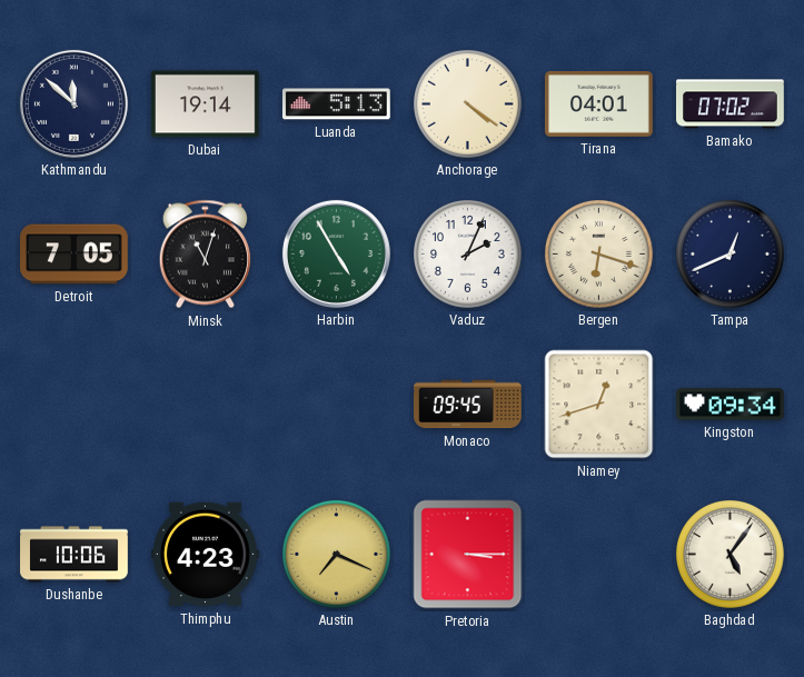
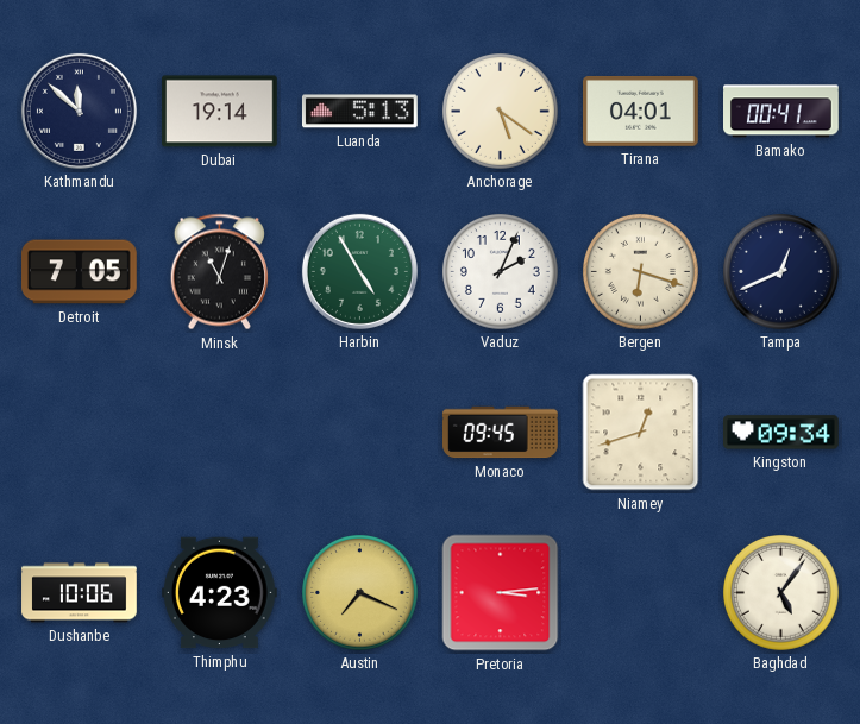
Anchorage: 4:21 -> 5:21
Bamako: 07:02 -> 00:41
Pretoria: 3:15 -> 3:14
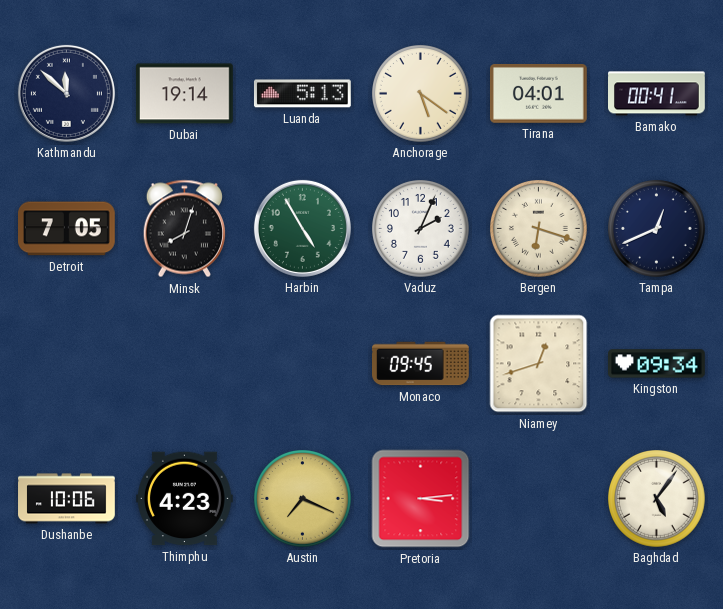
Minsk: 11:03 -> 8:03
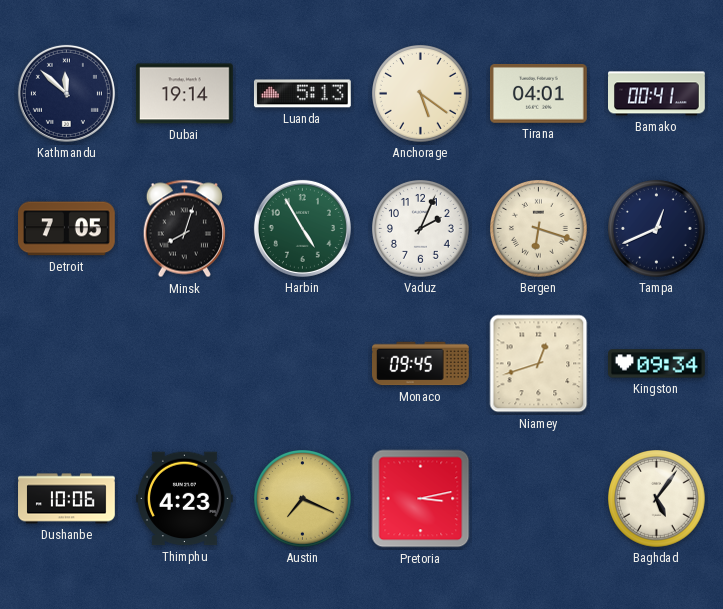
Pretoria: 3:14 -> 3:13
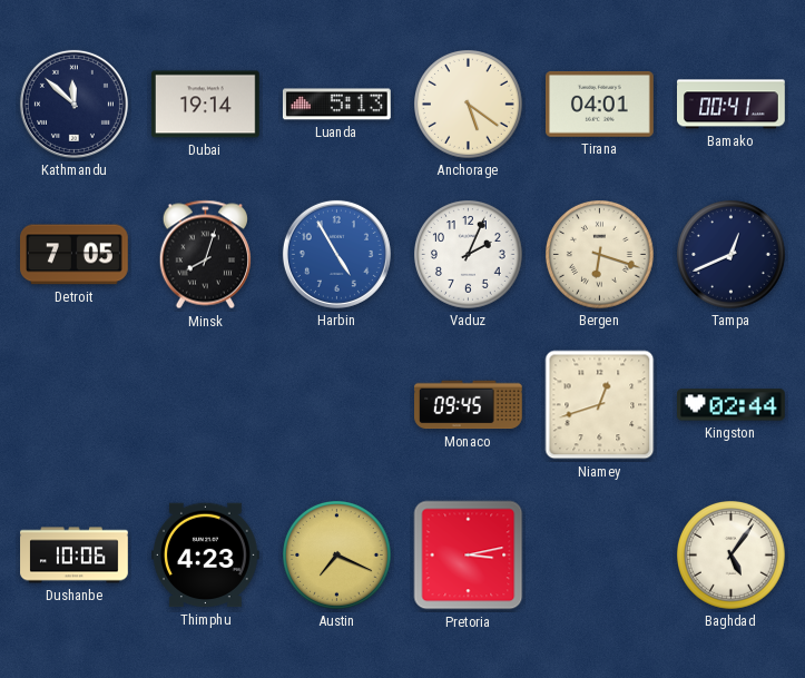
Harbin dial: green -> blue
Kingston: 09:34 -> 02:44
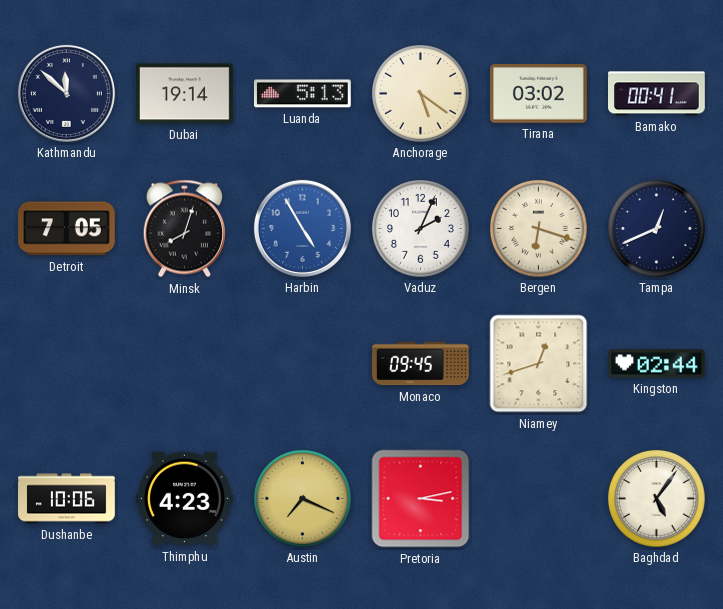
Tirana: 04:01 -> 03:02
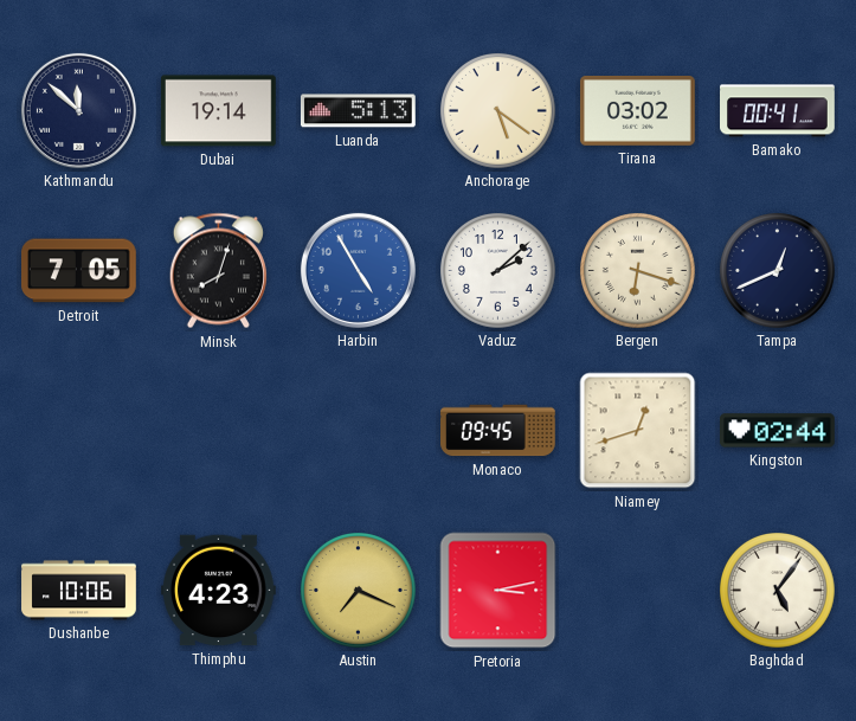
Vaduz: 2:04 -> 2:08
